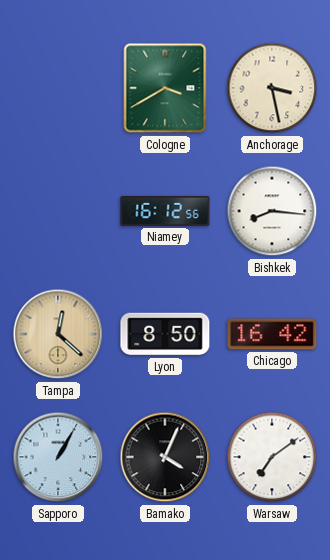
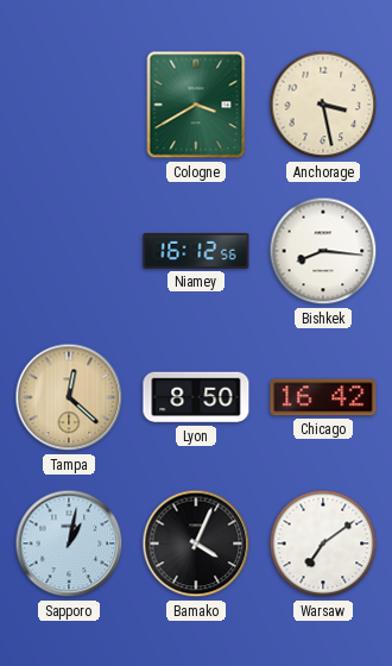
Sapporo: 1:05 -> 1:02
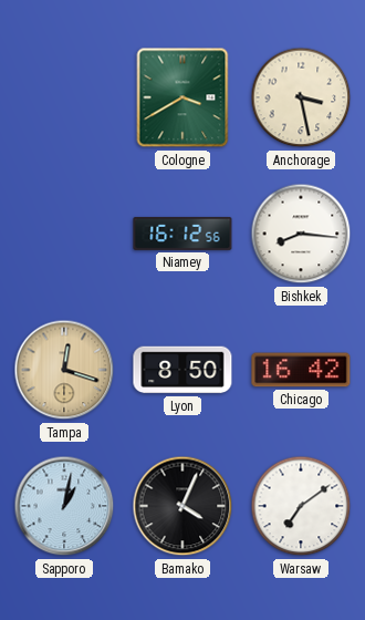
Tampa: 12:22 -> 12:18
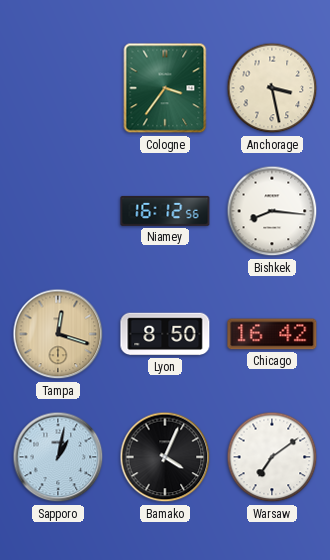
Cologne: 3:40 -> 3:36
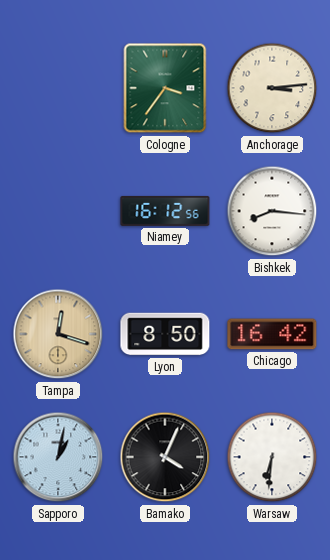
Anchorage: 3:28 -> 3:14
Warsaw: 7:09 -> 6:31
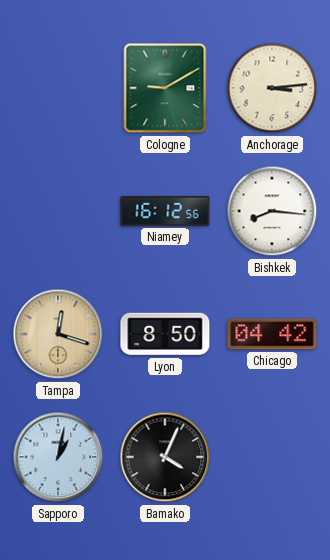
Cologne: 3:36 -> 9:10
Chicago: 16:42 -> 04:42
Warsaw: 6:31 -> none
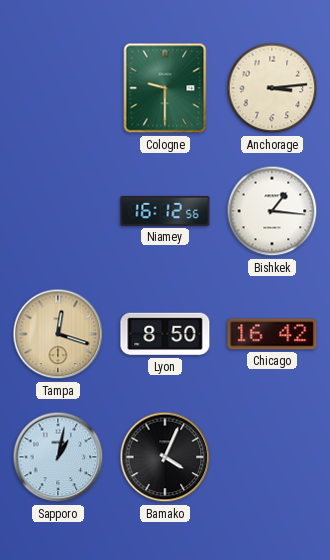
Cologne: 9:10 -> 9:30
Bishkek: 8:16 -> 1:16
Chicago: 04:42 -> 16:42
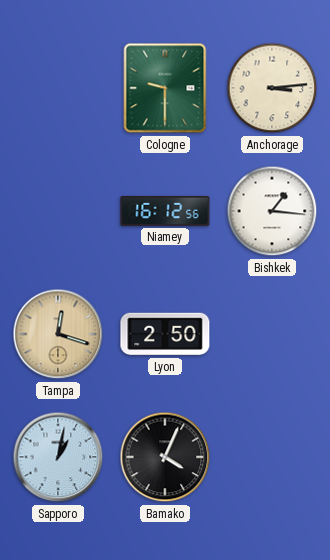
Lyon: 8:50 -> 2:50
Chicago: 16:42 -> none
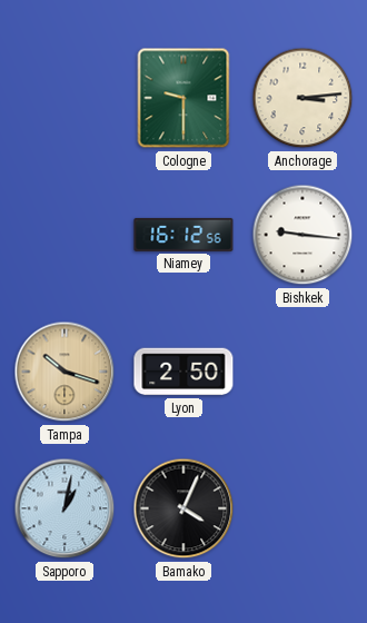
Bishkek: 1:16 -> 9:16
Tampa: 12:18 -> 10:18
